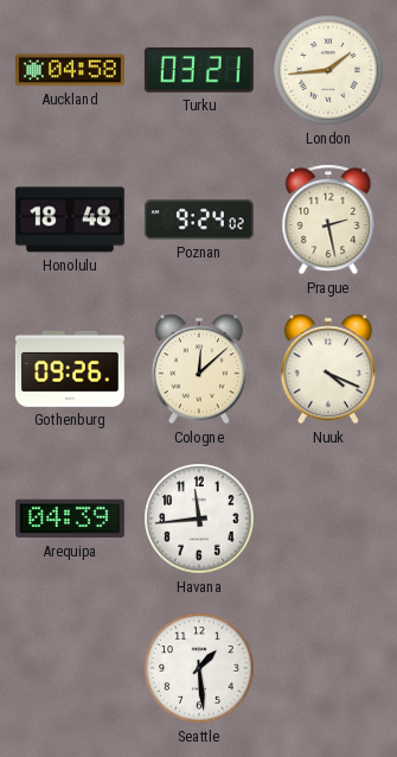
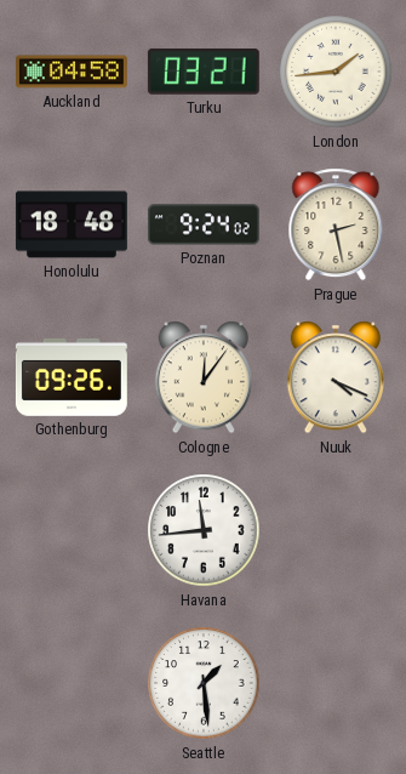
Cologne: 12:08 -> 12:06
Arequipa: 04:39 -> none
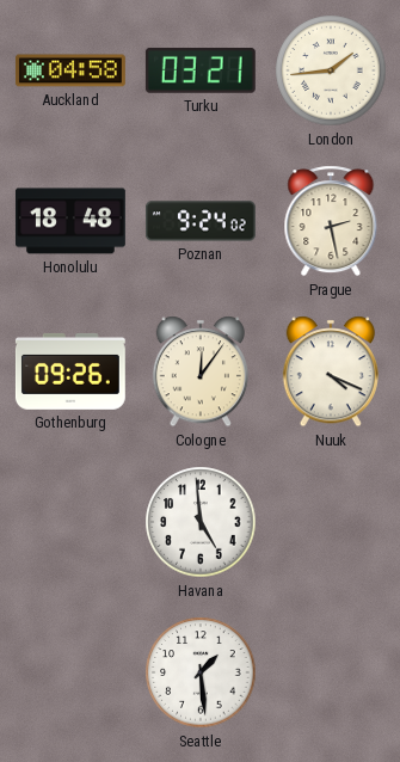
Havana: 11:44 -> 4:59
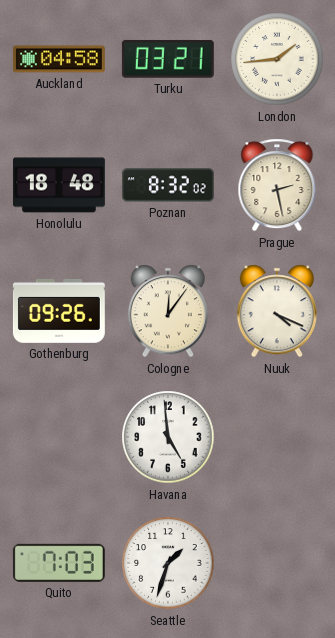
Poznan: 9:24 -> 8:32
Quito: none -> 7:03
Seattle: 1:29 -> 1:33
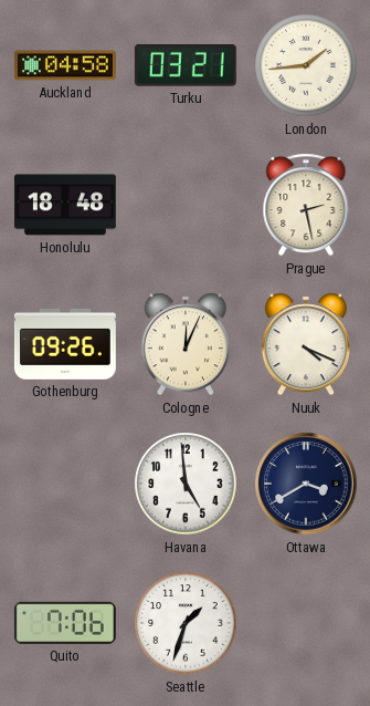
Poznan: 8:32 -> none
Cologne: 12:06 -> 12:04
Ottawa: none -> 3:40
Quito: 7:03 -> 7:06
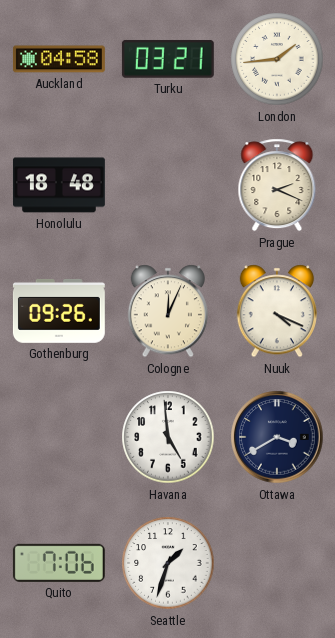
Prague: 2:28 -> 2:19
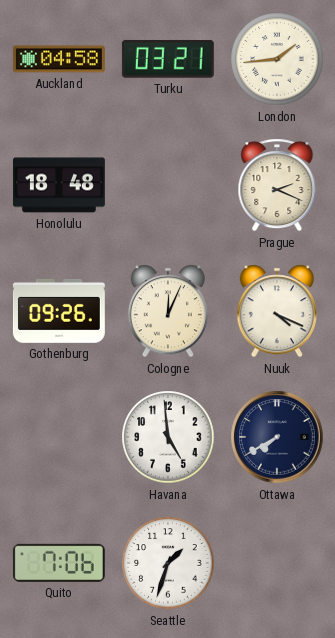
Ottawa: 3:40 -> 7:40
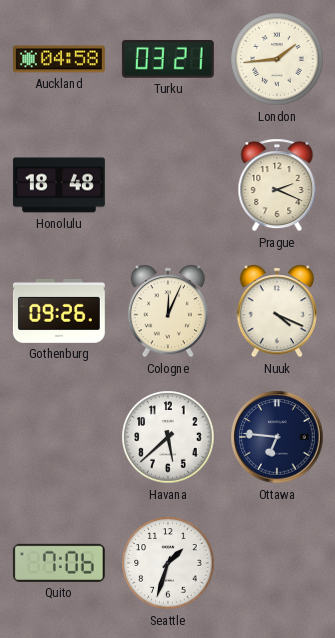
Havana: 4:59 -> 5:38
Ottawa: 7:40 -> 6:46
